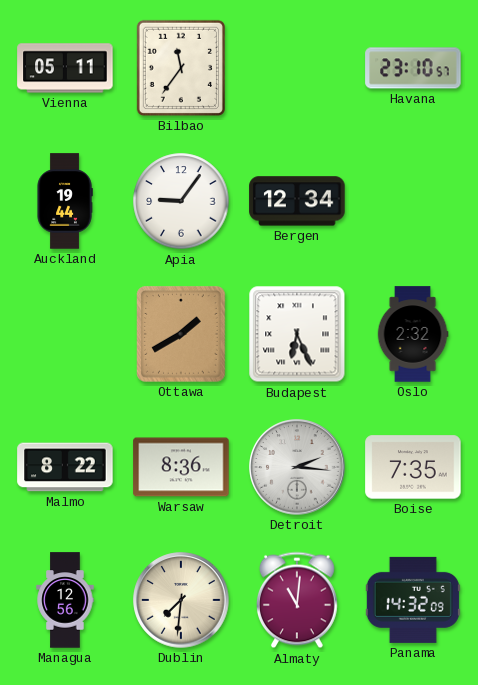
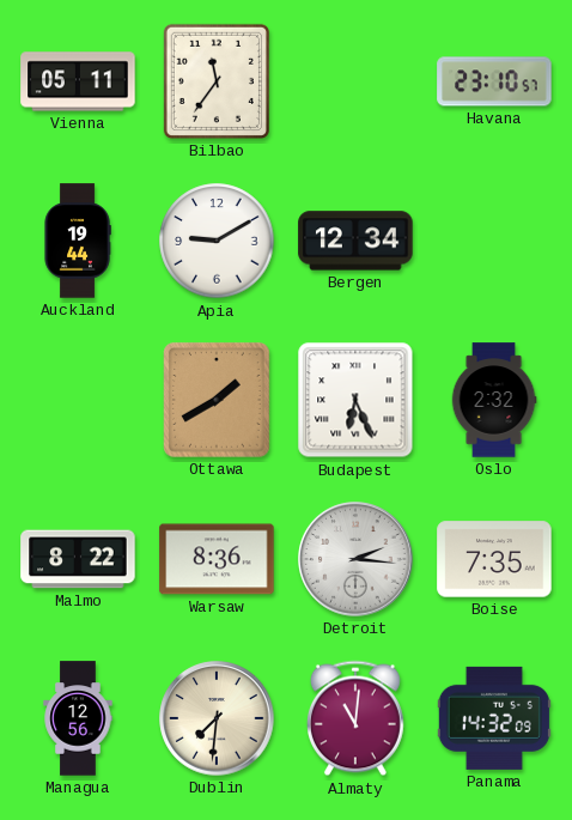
Apia: 9:06 -> 9:10
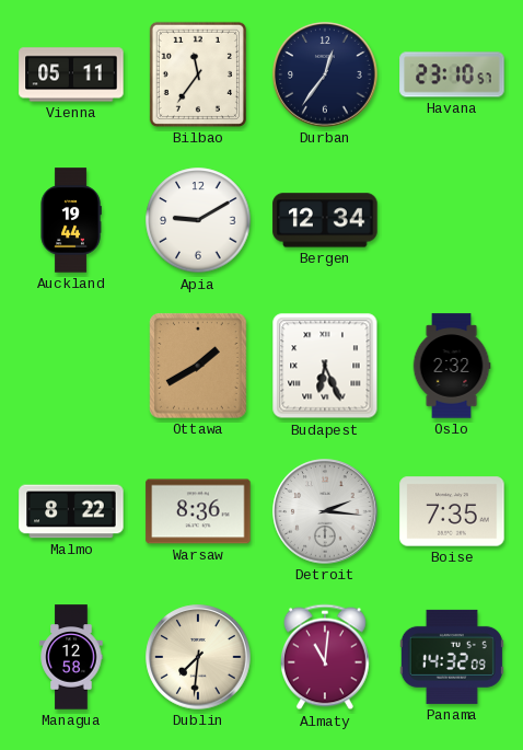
Durban: none -> 12:36
Managua: 12:56 -> 12:58
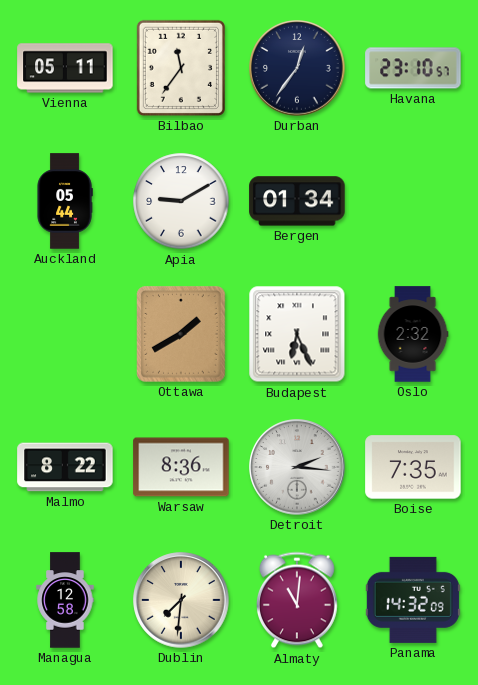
Auckland: 19:44 -> 05:44
Bergen: 12:34 -> 01:34
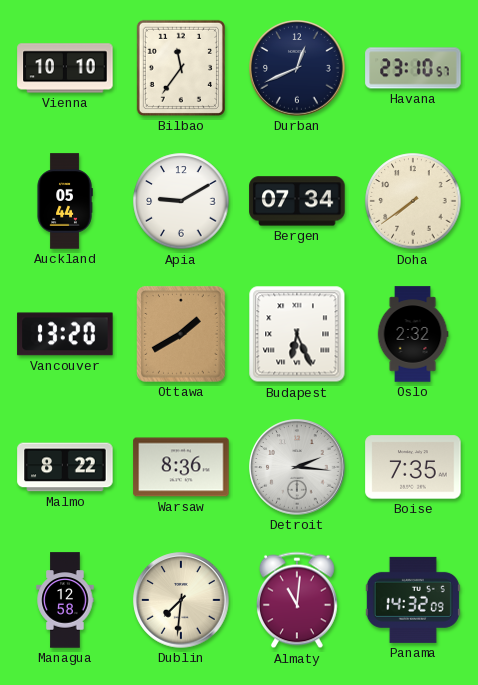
Vienna: 05:11 -> 10:10
Durban: 12:36 -> 12:41
Bergen: 01:34 -> 07:34
Doha: none -> 7:39
Vancouver: none -> 13:20
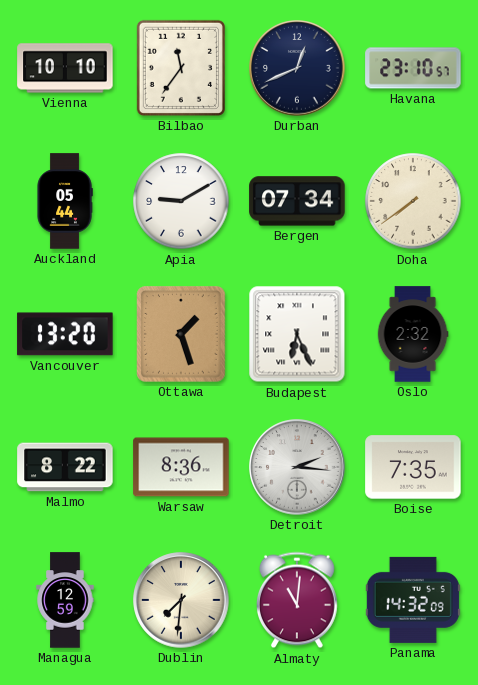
Ottawa: 1:40 -> 1:27
Managua: 12:58 -> 12:59
